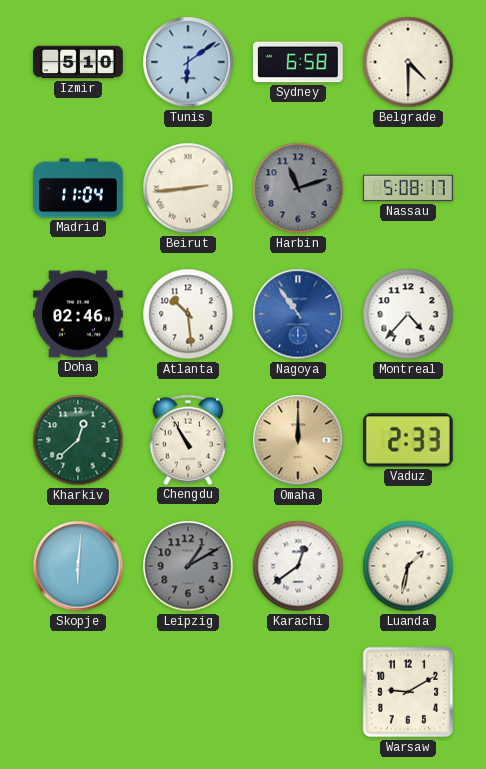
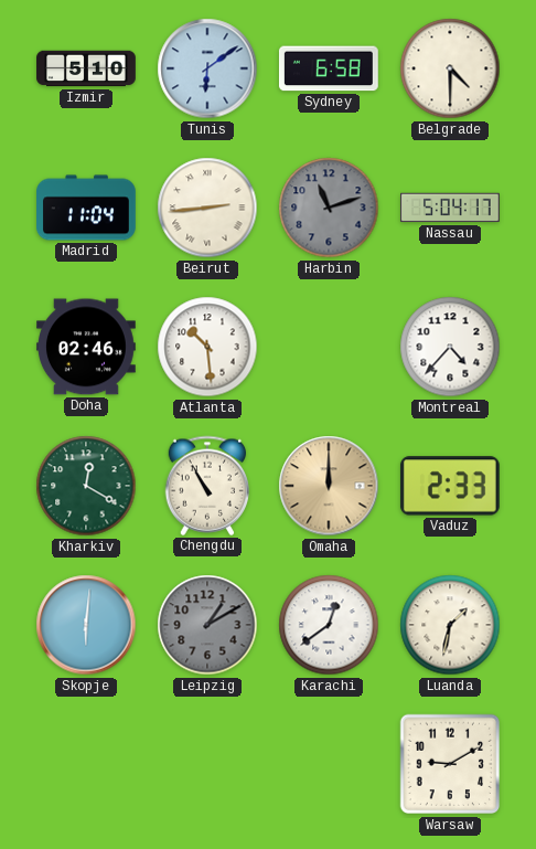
Nassau: 5:08 -> 5:04
Nagoya: 10:54 -> none
Kharkiv: 12:38 -> 12:20
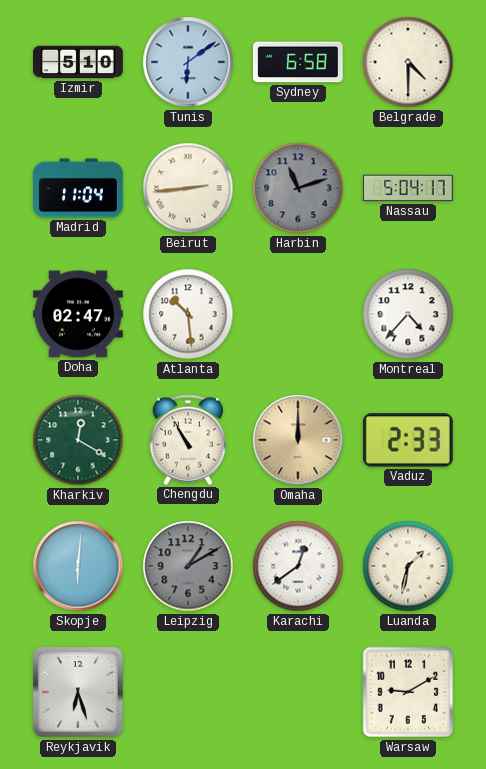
Doha: 02:46 -> 02:47
Reykjavik: none -> 6:27
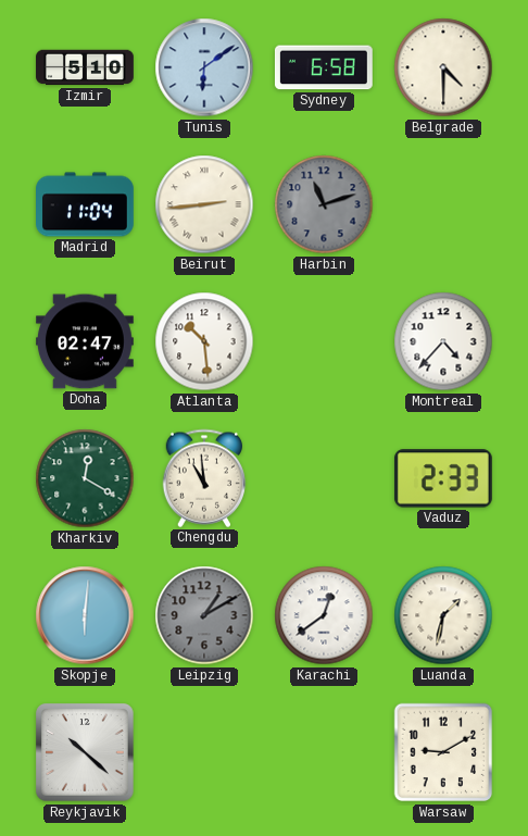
Nassau: 5:04 -> none
Chengdu: 10:55 -> 10:59
Omaha: 12:00 -> none
Reykjavik: 6:27 -> 10:22
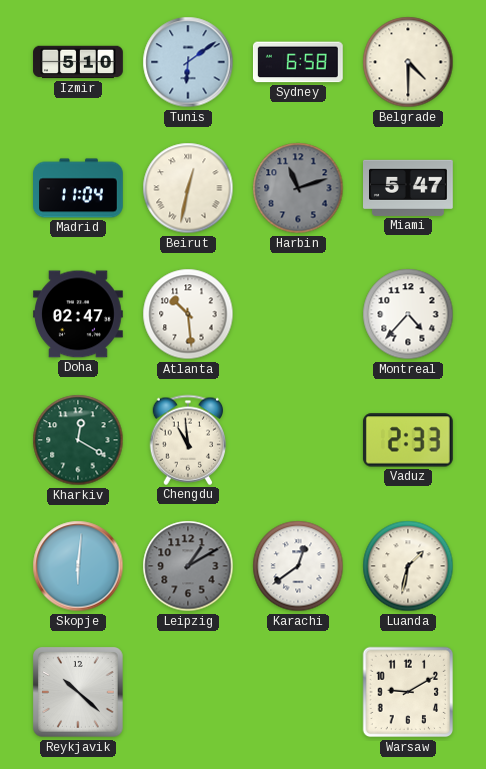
Beirut: 2:44 -> 12:32
Miami: none -> 5:47
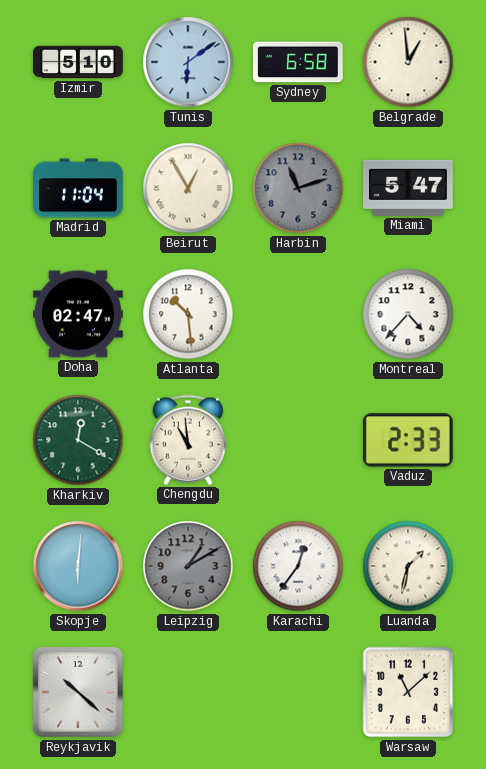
Belgrade: 4:30 -> 12:59
Beirut: 12:32 -> 12:55
Karachi: 12:39 -> 12:36
Warsaw: 9:10 -> 11:08
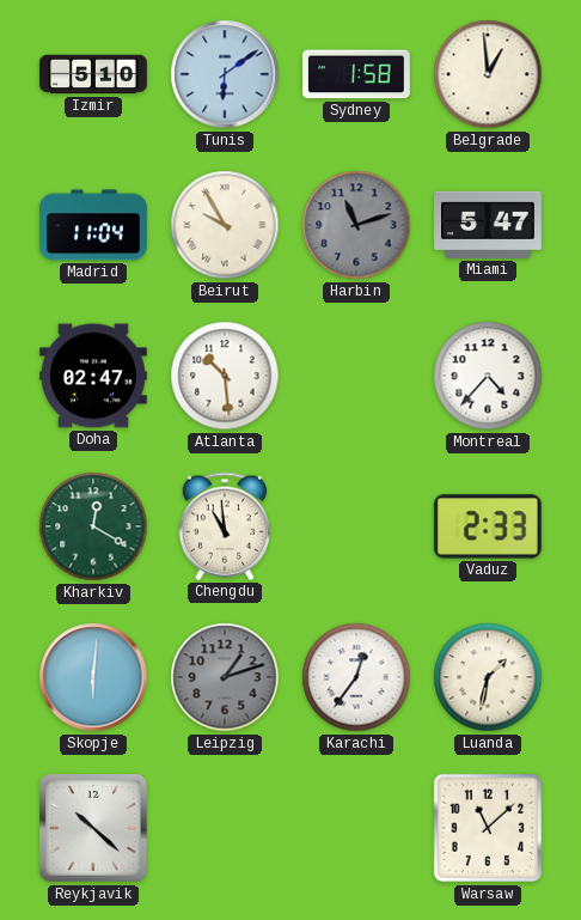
Sydney: 6:58 -> 1:58
Beirut: 12:55 -> 9:55
Leipzig: 1:10 -> 1:12
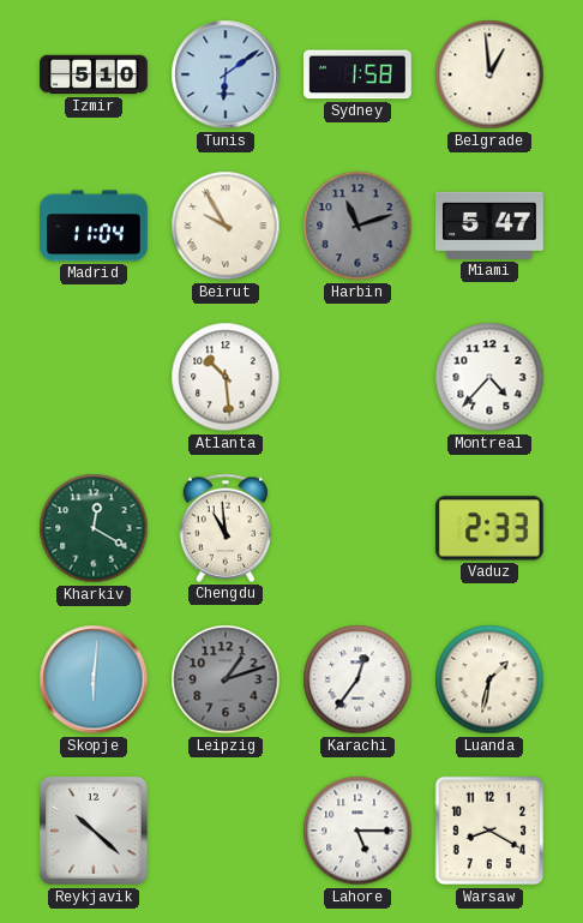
Doha: 02:47 -> none
Lahore: none -> 5:15
Warsaw: 11:08 -> 8:20
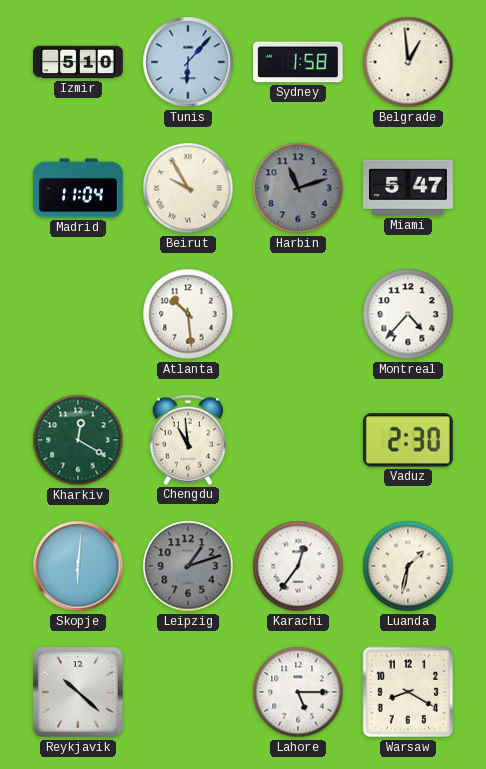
Tunis: 6:09 -> 6:07
Vaduz: 2:33 -> 2:30
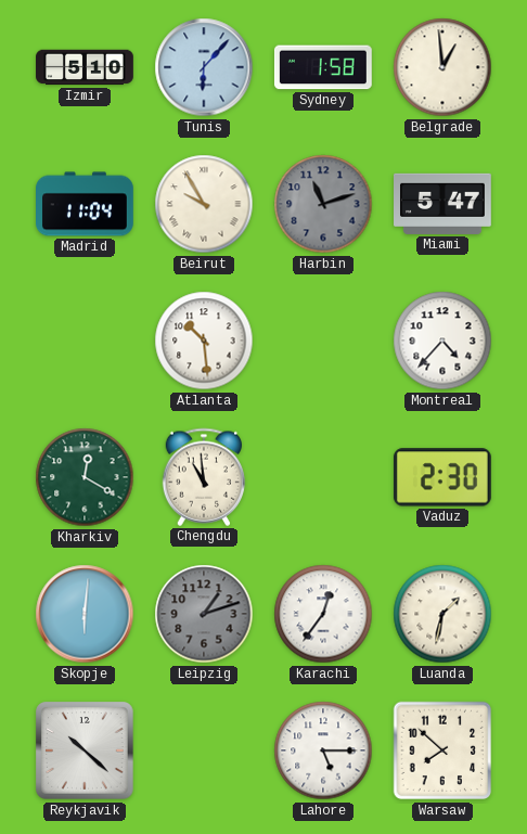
Warsaw: 8:20 -> 7:52
